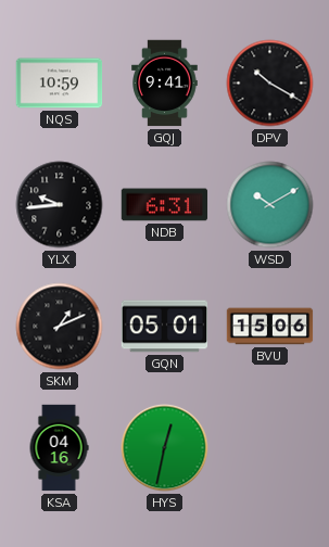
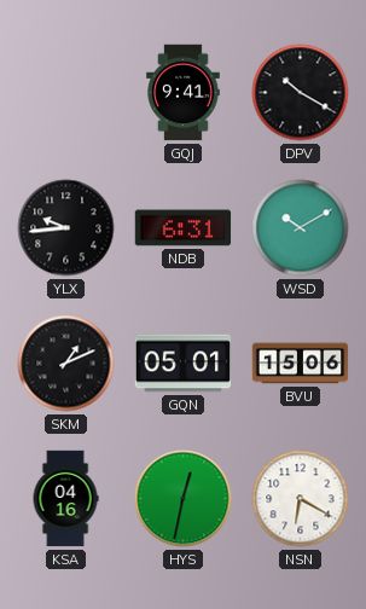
NQS: 10:59 -> none
NSN: none -> 6:20
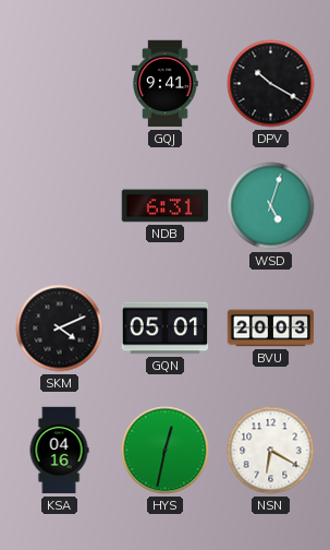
YLX: 9:44 -> none
WSD: 10:10 -> 5:03
SKM: 1:11 -> 4:11
BVU: 15:06 -> 20:03
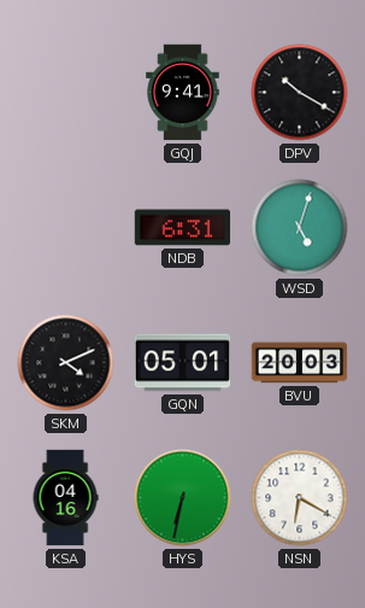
HYS: 12:32 -> 6:32
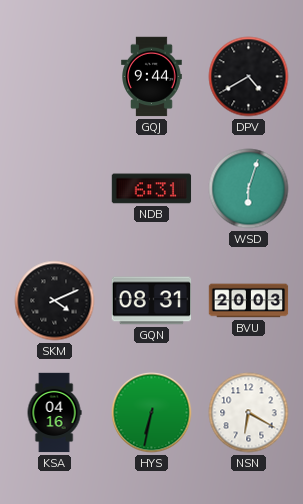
GQJ: 9:41 -> 9:44
DPV: 10:20 -> 4:40
WSD: 5:03 -> 6:03
GQN: 05:01 -> 08:31
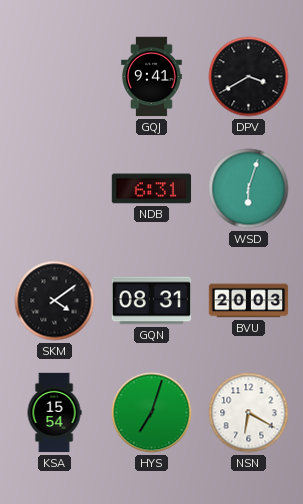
GQJ: 9:44 -> 9:41
DPV: 4:40 -> 3:40
SKM: 4:11 -> 4:09
KSA: 04:16 -> 15:54
HYS: 6:32 -> 7:03
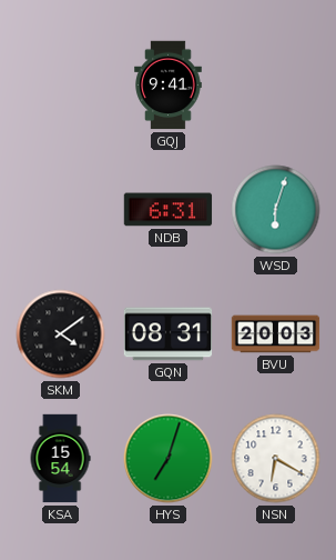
DPV: 3:40 -> none
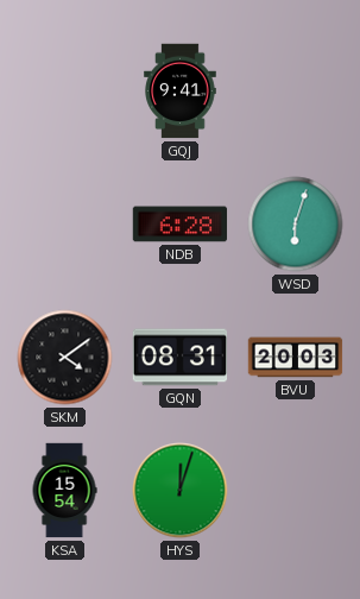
NDB: 6:31 -> 6:28
HYS: 7:03 -> 12:03
NSN: 6:20 -> none
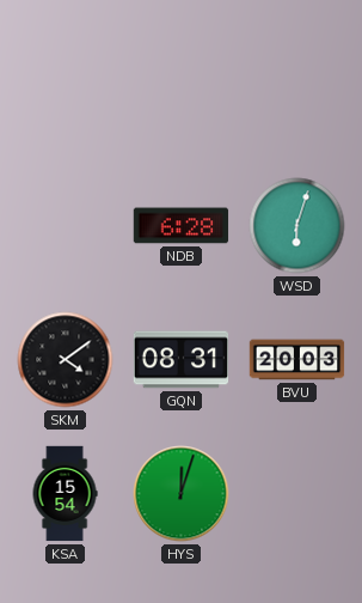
GQJ: 9:41 -> none
